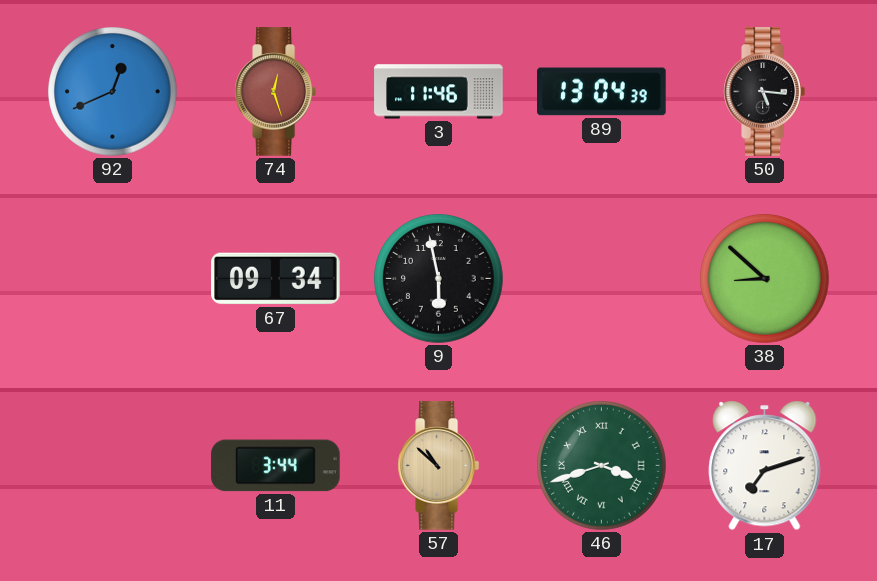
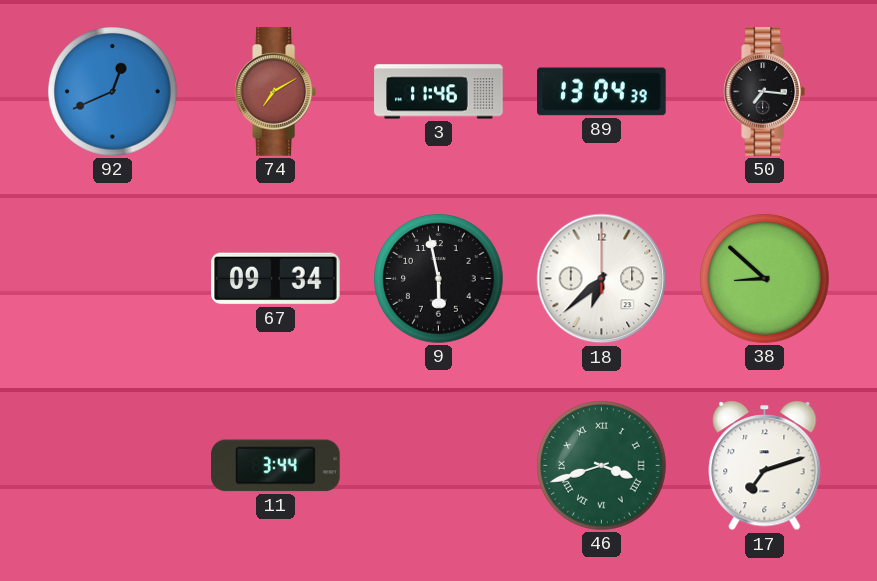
74: 12:27 -> 7:10
50: 5:16 -> 7:16
18: none -> 6:38
57: 10:52 -> none
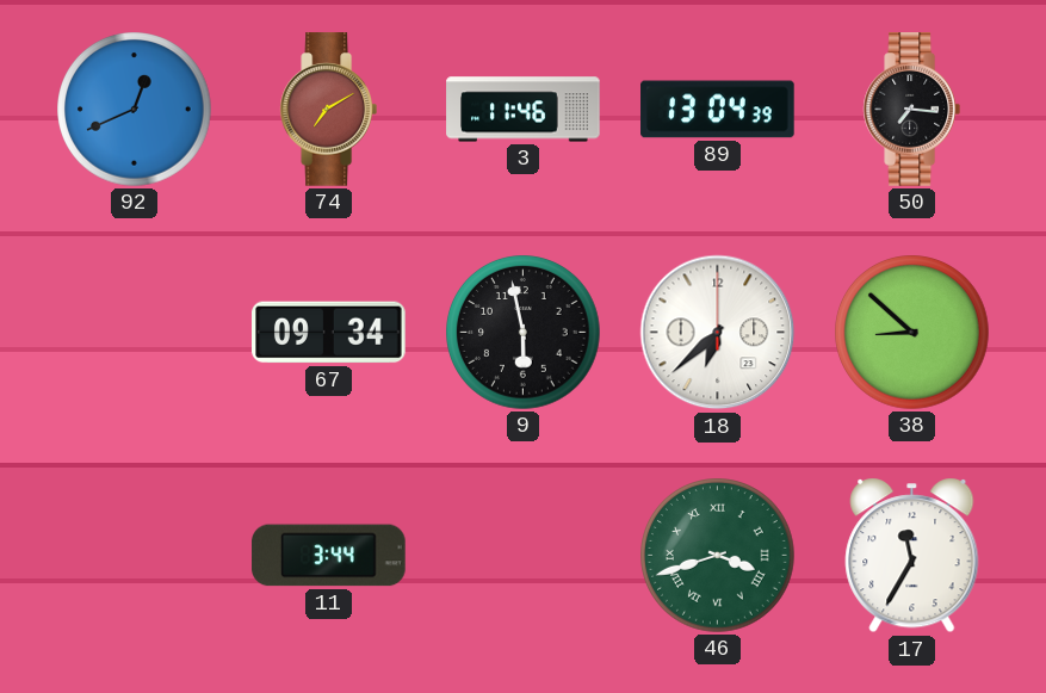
17: 7:12 -> 11:35
